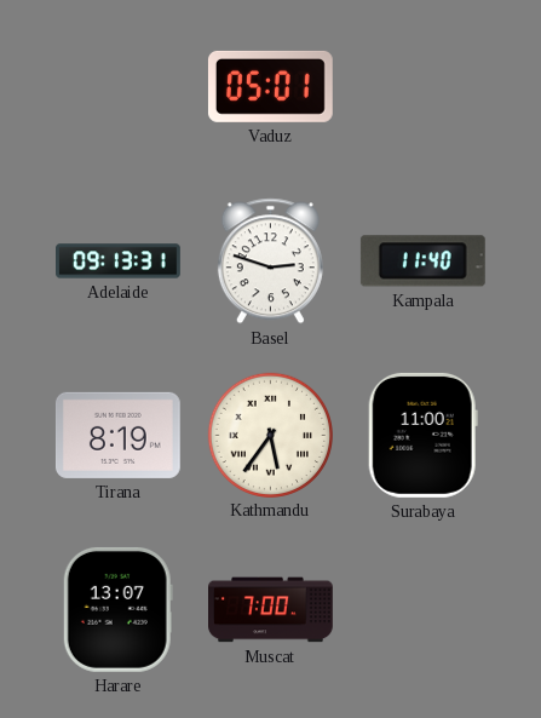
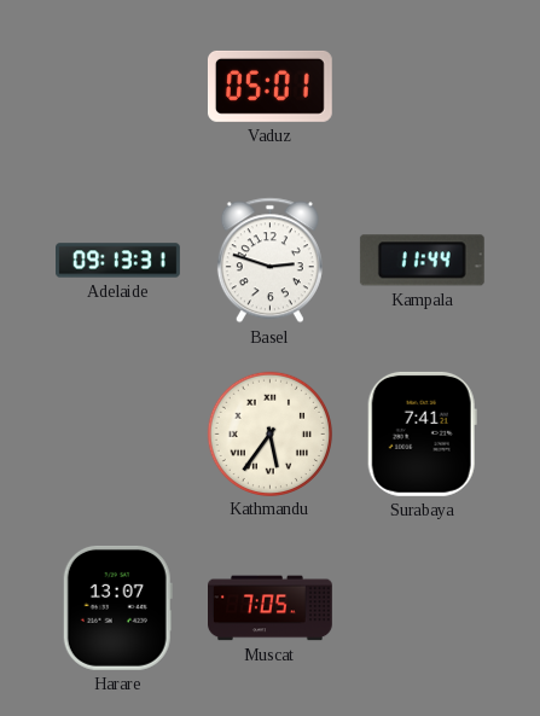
Kampala: 11:40 -> 11:44
Tirana: 8:19 -> none
Surabaya: 11:00 -> 7:41
Muscat: 7:00 -> 7:05
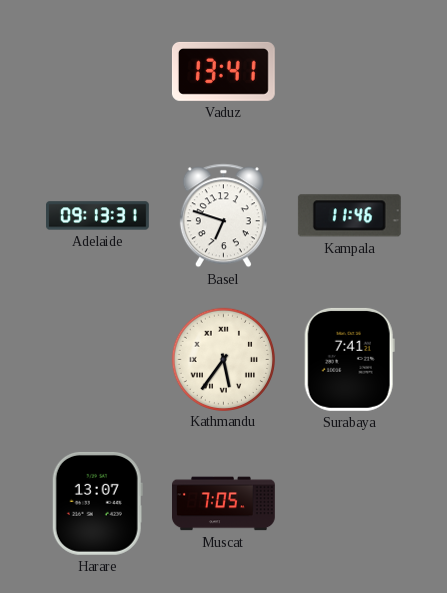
Vaduz: 05:01 -> 13:41
Basel: 2:48 -> 6:48
Kampala: 11:44 -> 11:46
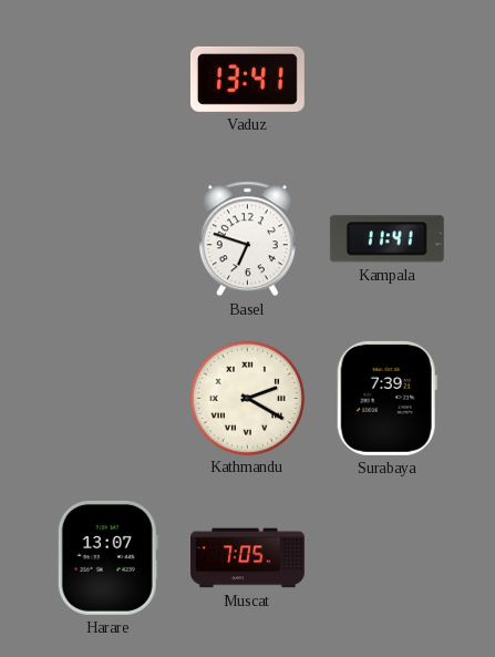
Adelaide: 09:13 -> none
Kampala: 11:46 -> 11:41
Kathmandu: 5:36 -> 2:20
Surabaya: 7:41 -> 7:39
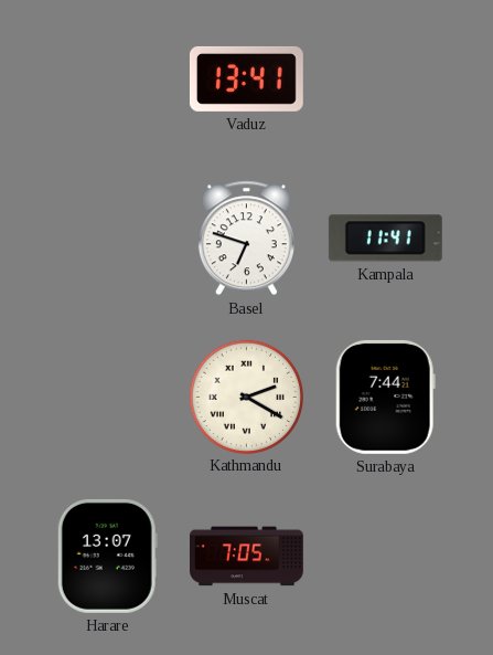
Surabaya: 7:39 -> 7:44
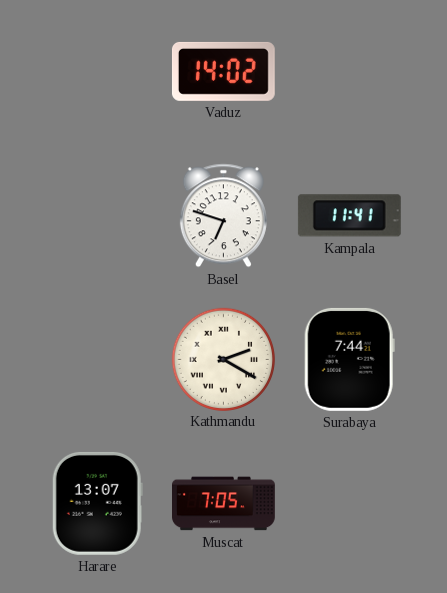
Vaduz: 13:41 -> 14:02
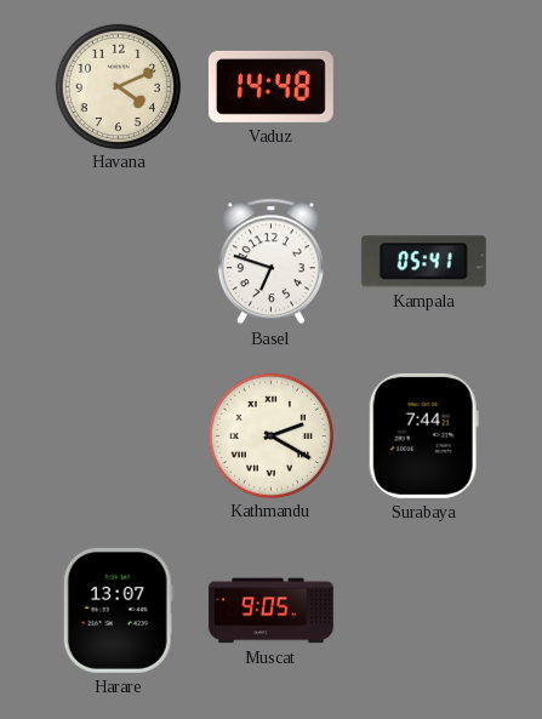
Havana: none -> 4:11
Vaduz: 14:02 -> 14:48
Kampala: 11:41 -> 05:41
Muscat: 7:05 -> 9:05
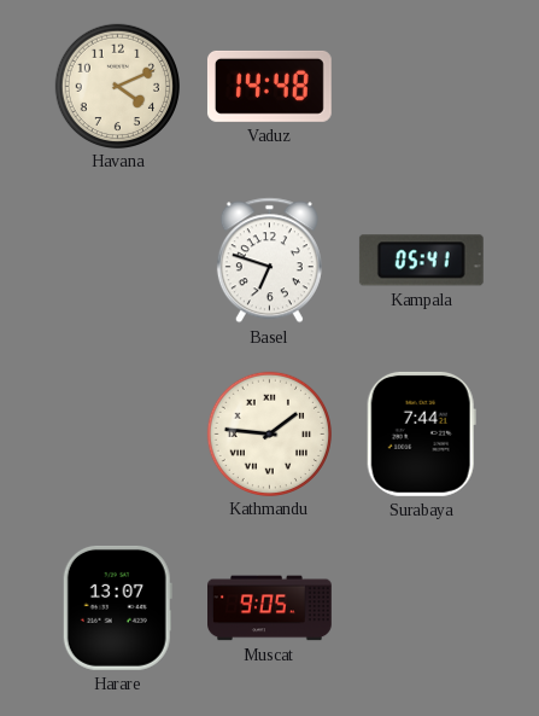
Kathmandu: 2:20 -> 1:46
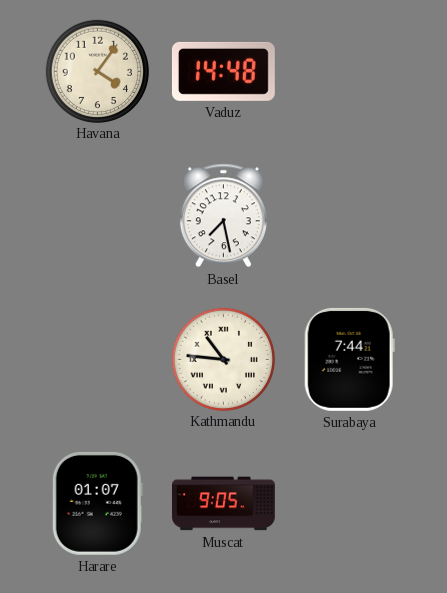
Havana: 4:11 -> 4:06
Basel: 6:48 -> 7:28
Kampala: 05:41 -> none
Kathmandu: 1:46 -> 10:46
Harare: 13:07 -> 01:07
